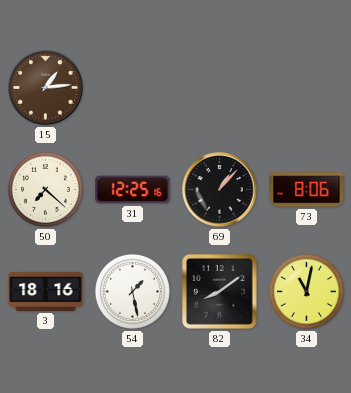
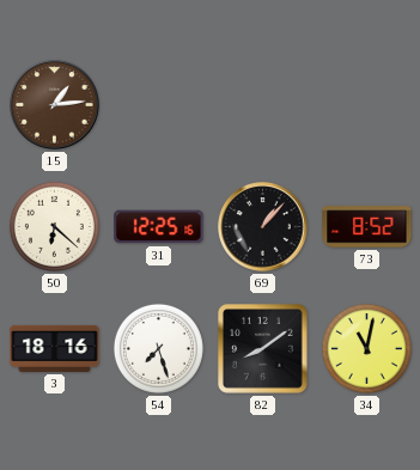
50: 7:22 -> 6:22
73: 8:06 -> 8:52
54: 1:28 -> 7:27
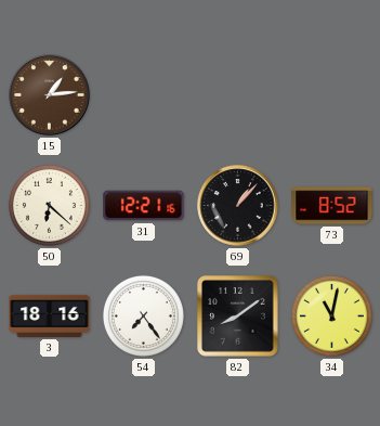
31: 12:25 -> 12:21
54: 7:27 -> 7:24
